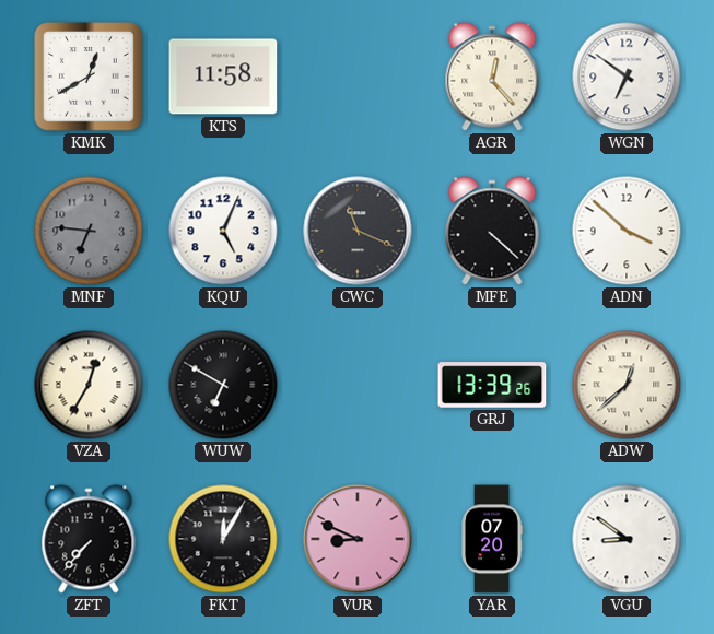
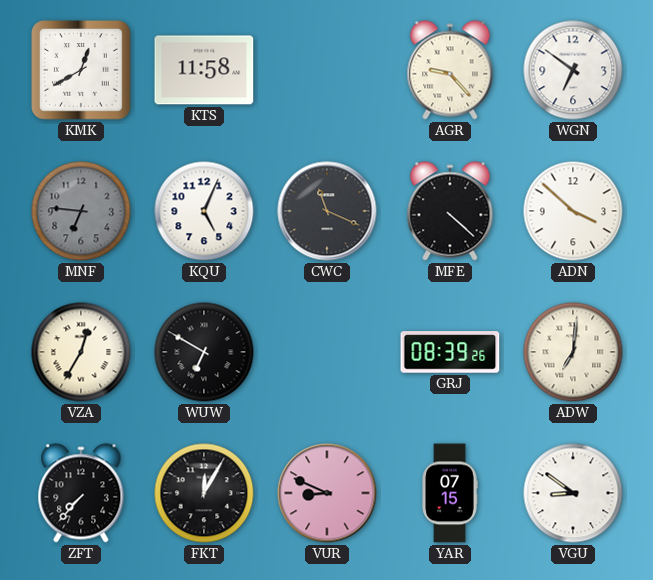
AGR: 12:23 -> 9:23
GRJ: 13:39 -> 08:39
ADW: 12:38 -> 7:01
YAR: 07:20 -> 07:15
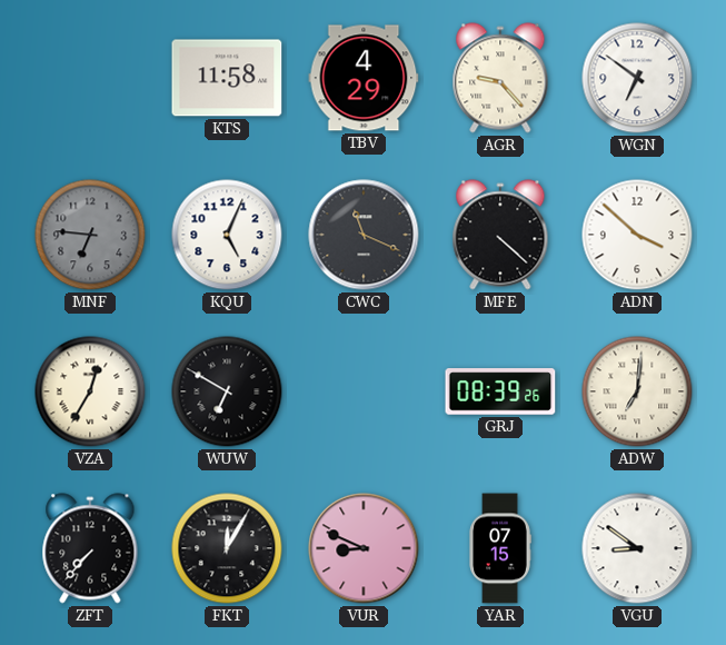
KMK: 12:40 -> none
TBV: none -> 4:29
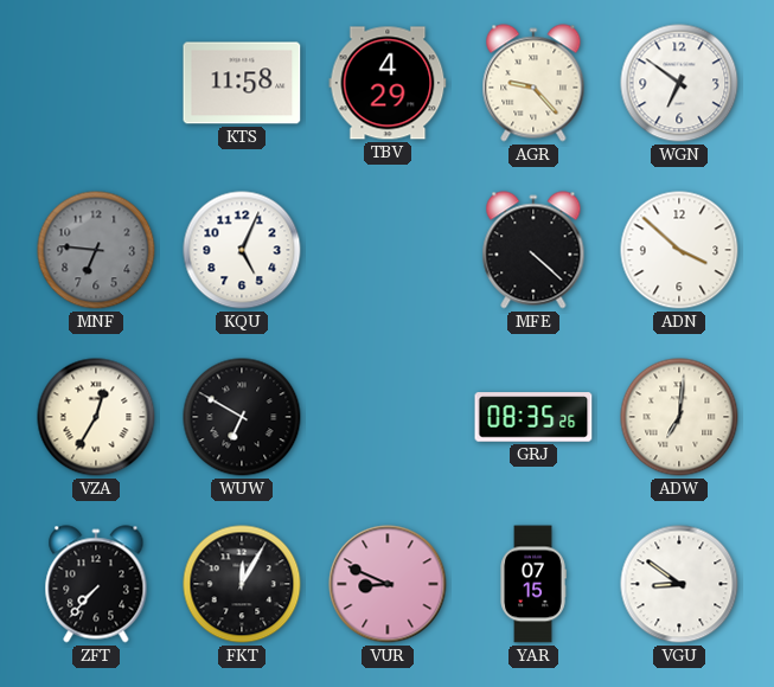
CWC: 11:19 -> none
GRJ: 08:39 -> 08:35
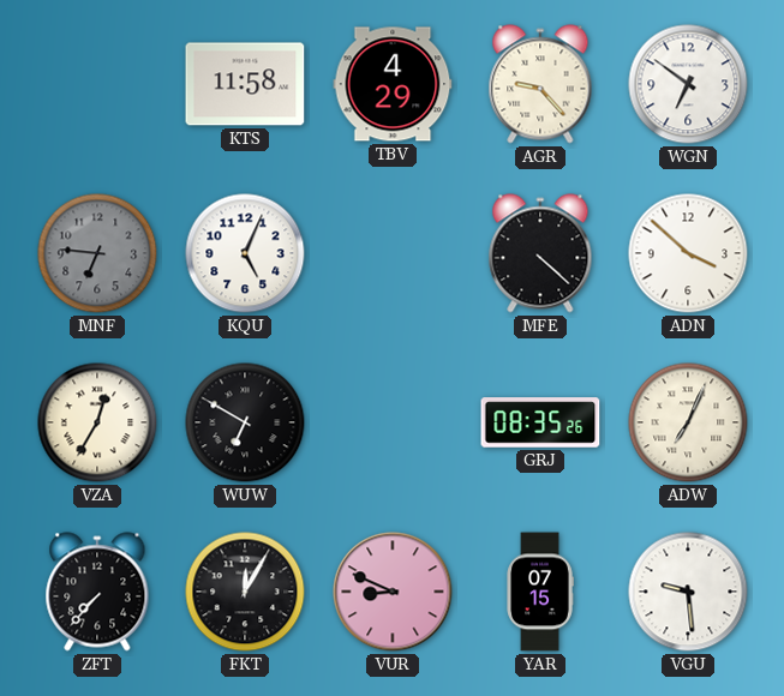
ADW: 7:01 -> 7:04
VGU: 8:51 -> 9:29
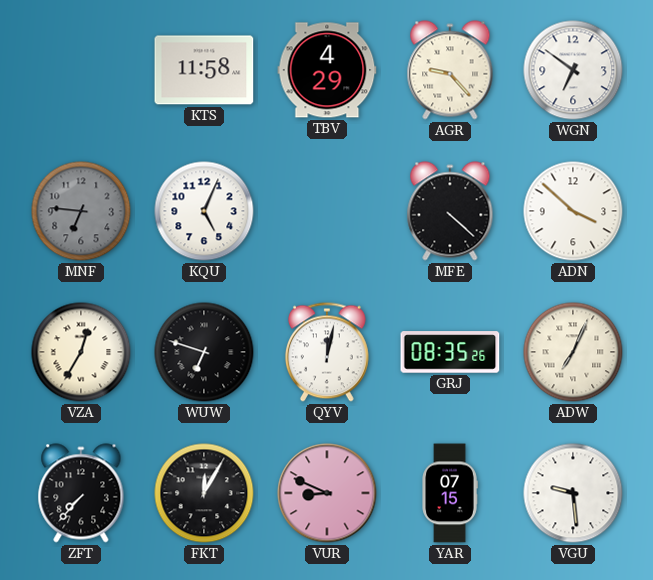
WUW: 6:50 -> 6:48
QYV: none -> 12:02
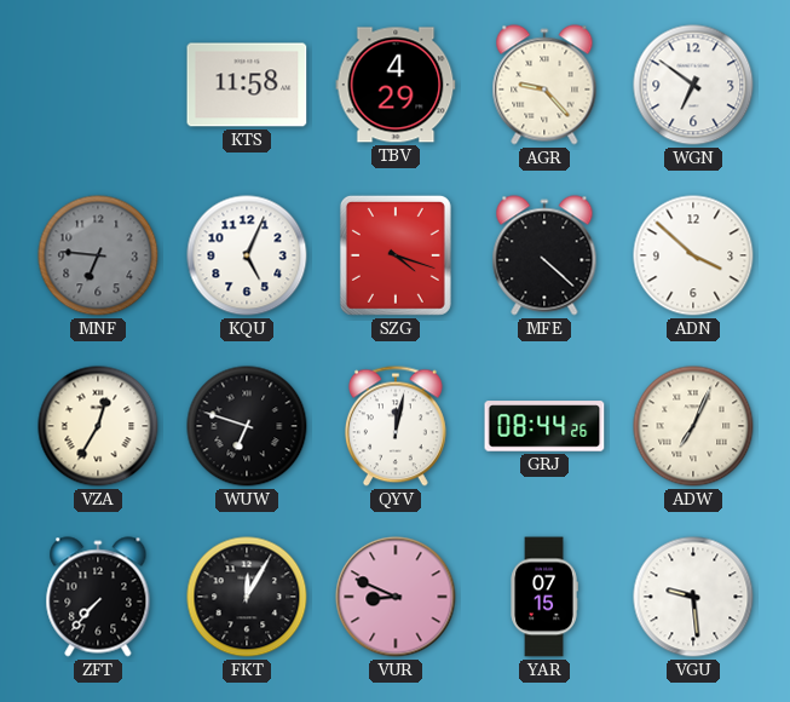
SZG: none -> 4:18
GRJ: 08:35 -> 08:44
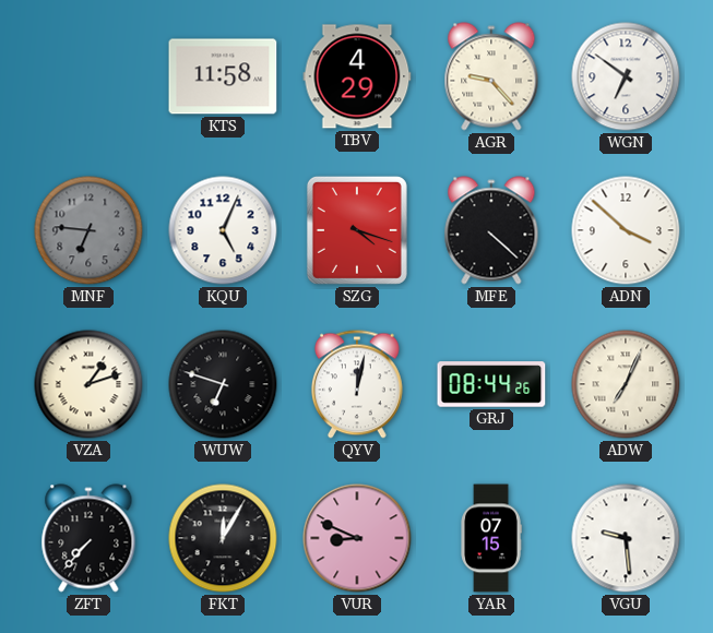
VZA: 12:35 -> 1:12
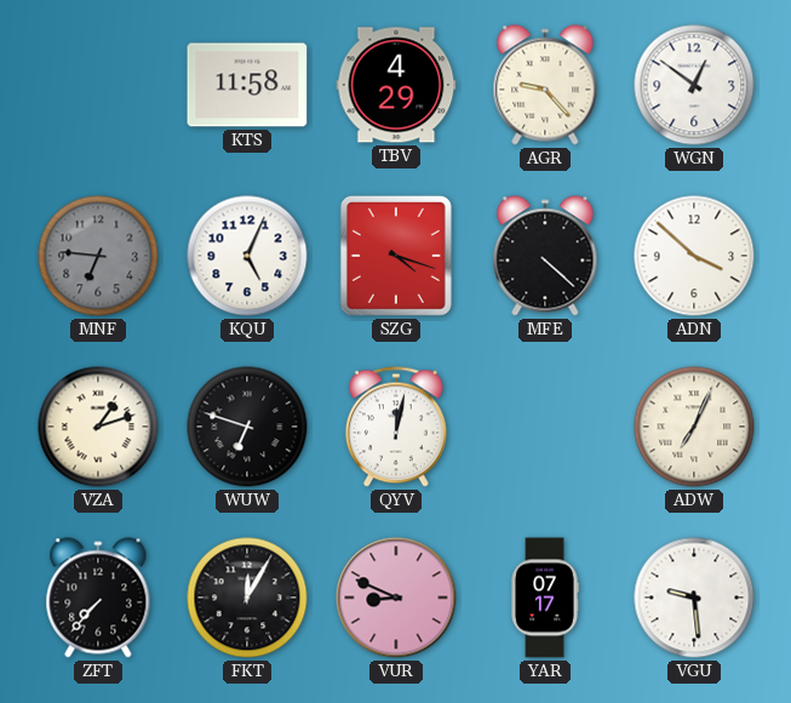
WGN: 6:51 -> 12:51
GRJ: 08:44 -> none
YAR: 07:15 -> 07:17
